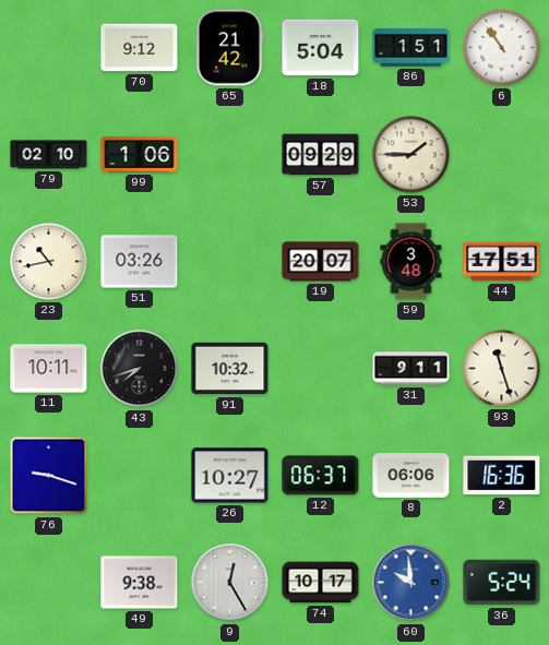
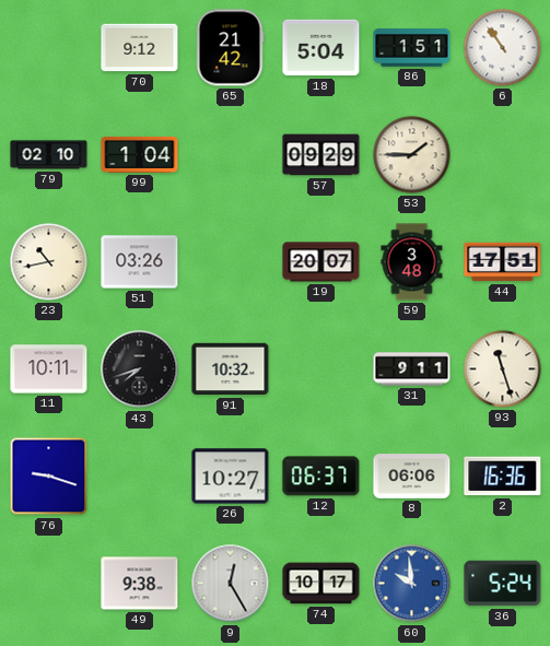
99: 1:06 -> 1:04
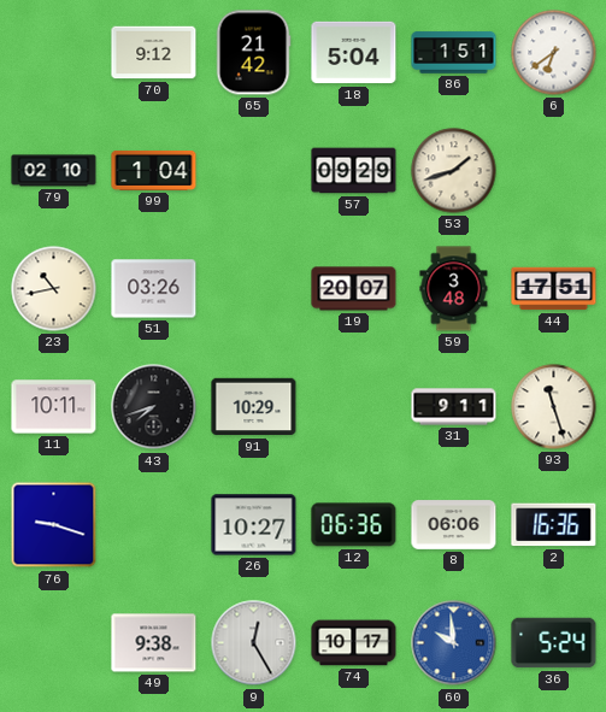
6: 10:54 -> 6:39
53: 1:45 -> 1:42
91: 10:32 -> 10:29
12: 06:37 -> 06:36
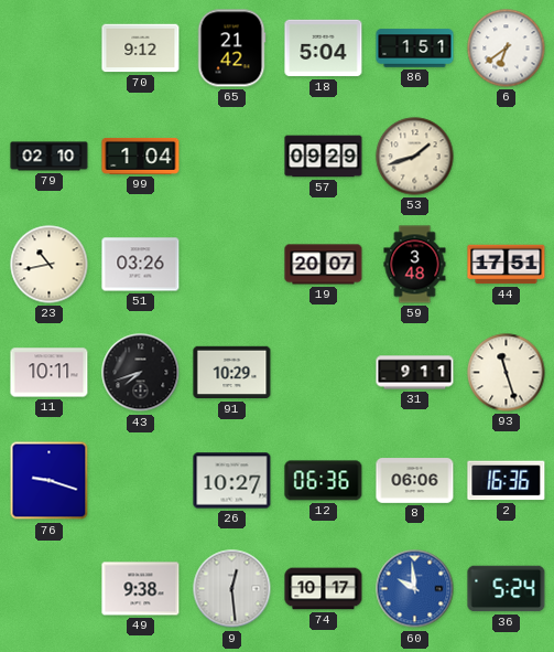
9: 12:25 -> 12:29
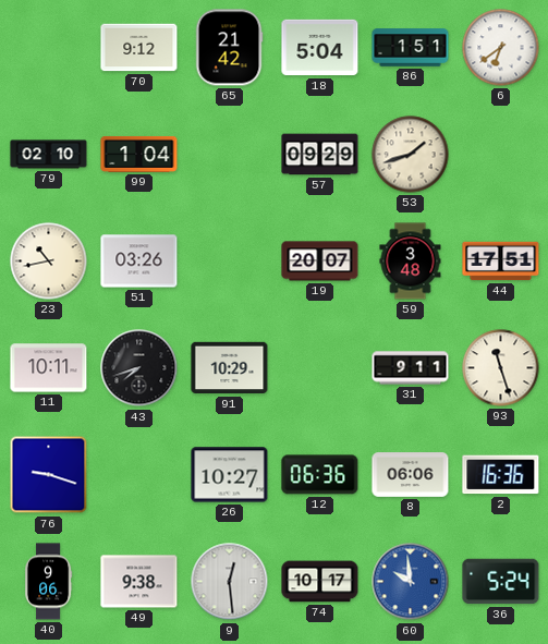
40: none -> 9:06
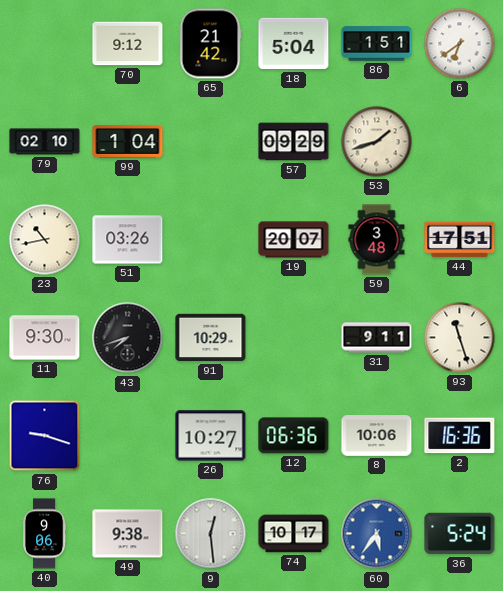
11: 10:11 -> 9:30
8: 06:06 -> 10:06
60: 9:59 -> 5:36
